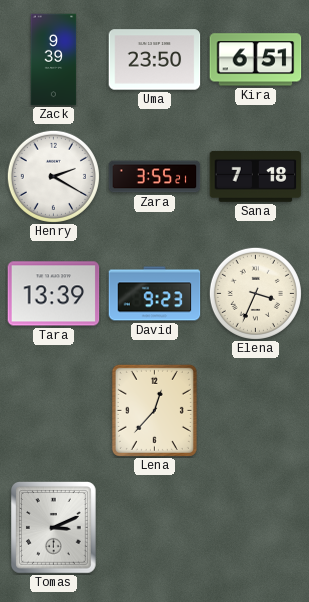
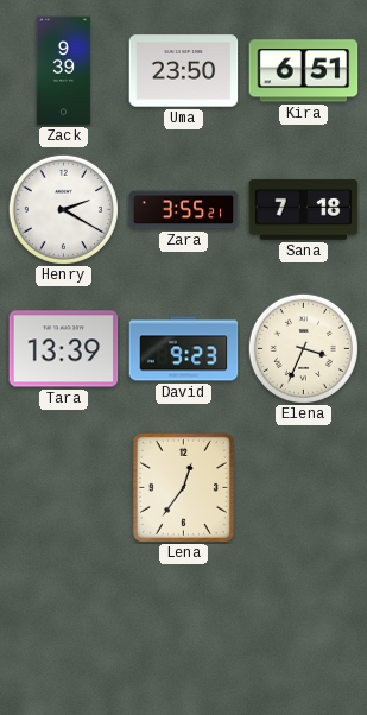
Lena: 12:37 -> 12:36
Tomas: 3:11 -> none
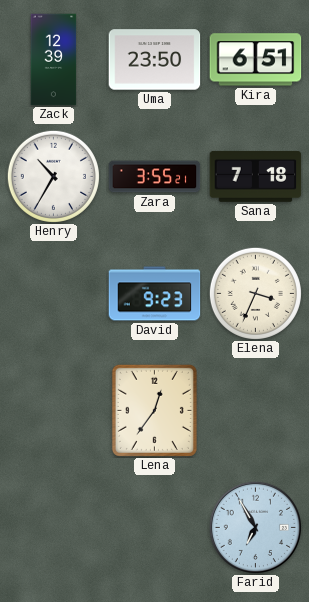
Zack: 9:39 -> 12:39
Henry: 2:20 -> 10:35
Tara: 13:39 -> none
Farid: none -> 6:55
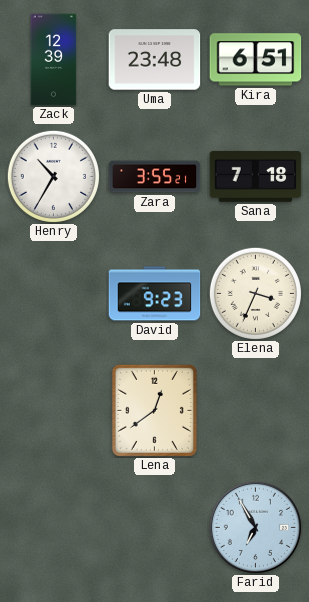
Uma: 23:50 -> 23:48
Lena: 12:36 -> 12:39
